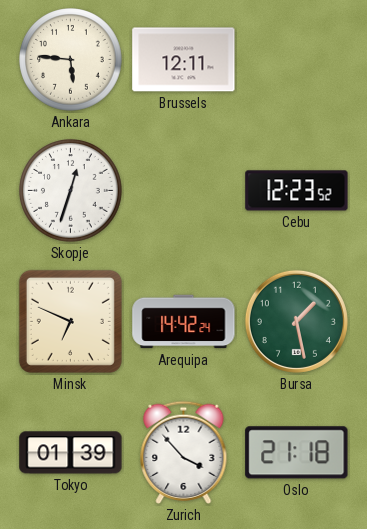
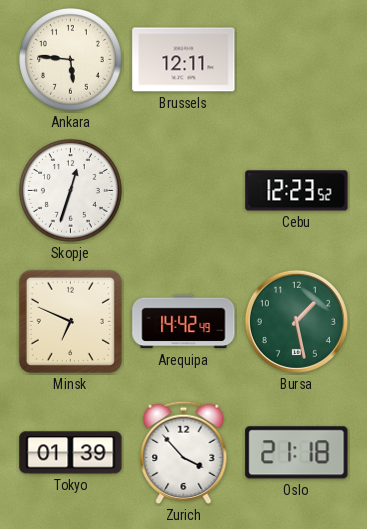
Arequipa: 14:42:24 -> 14:42:49
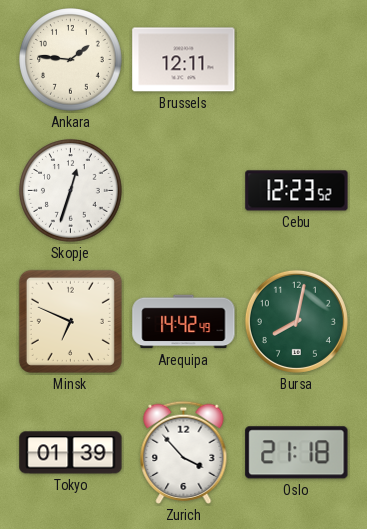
Ankara: 5:46 -> 1:46
Bursa: 1:28 -> 8:02
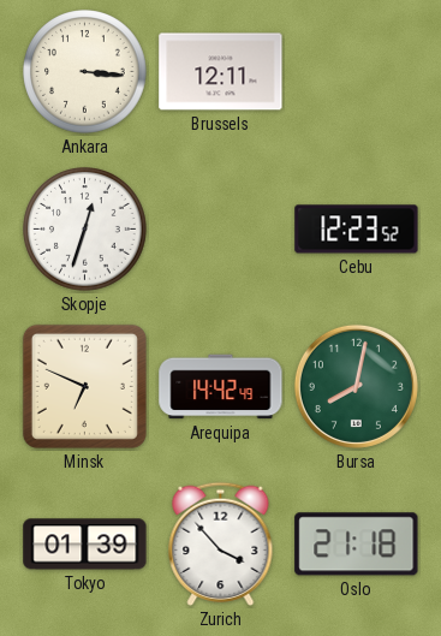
Ankara: 1:46 -> 3:16
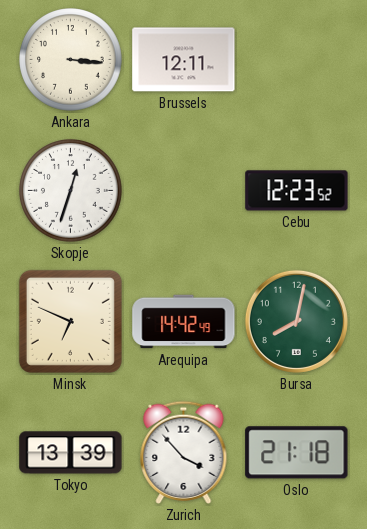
Tokyo: 01:39 -> 13:39
